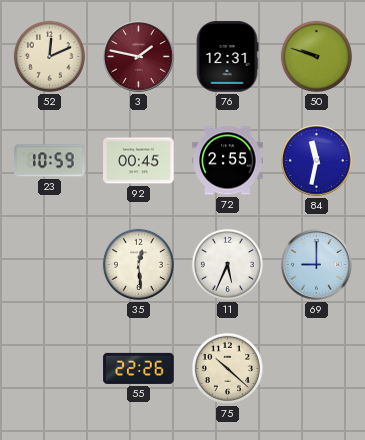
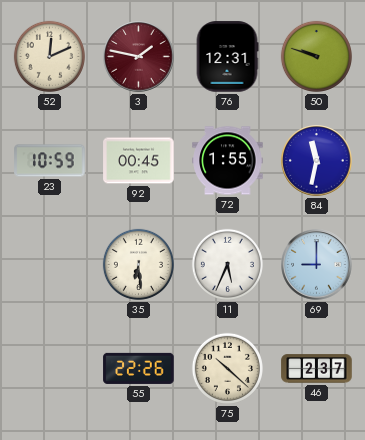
72: 2:55 -> 1:55
35: 12:29 -> 6:29
46: none -> 2:37
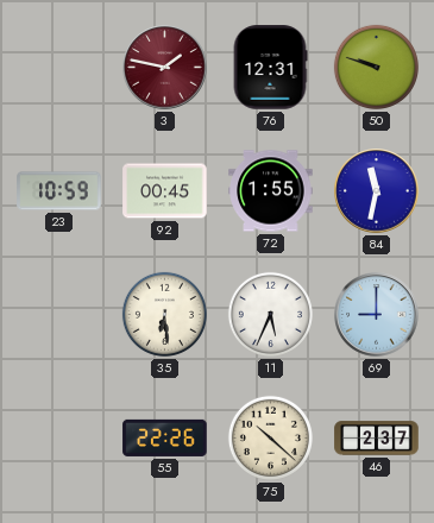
52: 12:11 -> none
